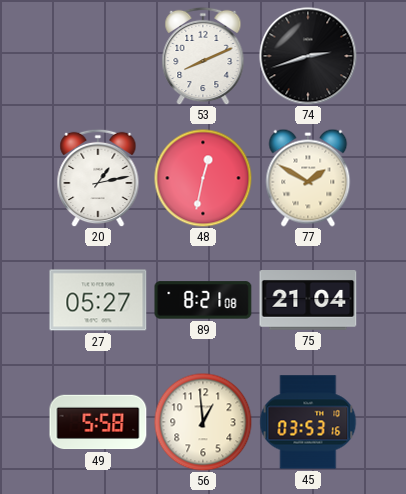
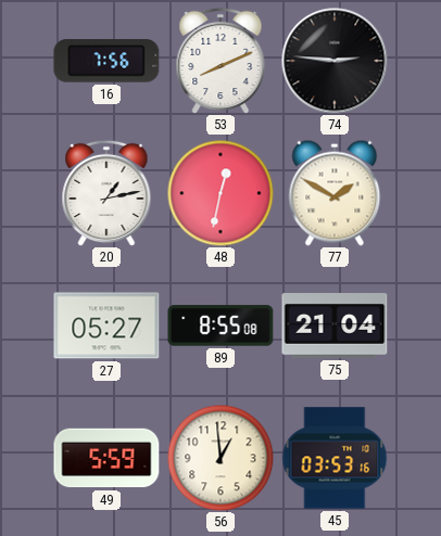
16: none -> 7:56
74: 2:42 -> 2:46
89: 8:21 -> 8:55
49: 5:58 -> 5:59
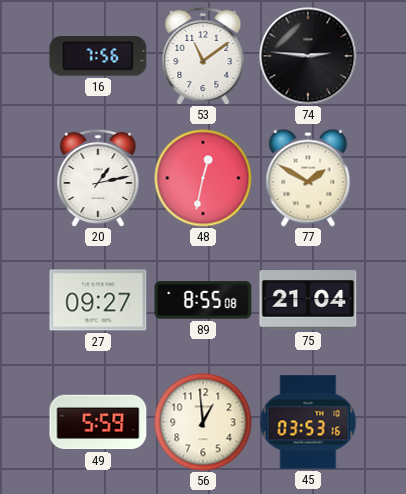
53: 8:11 -> 11:09
27: 05:27 -> 09:27
